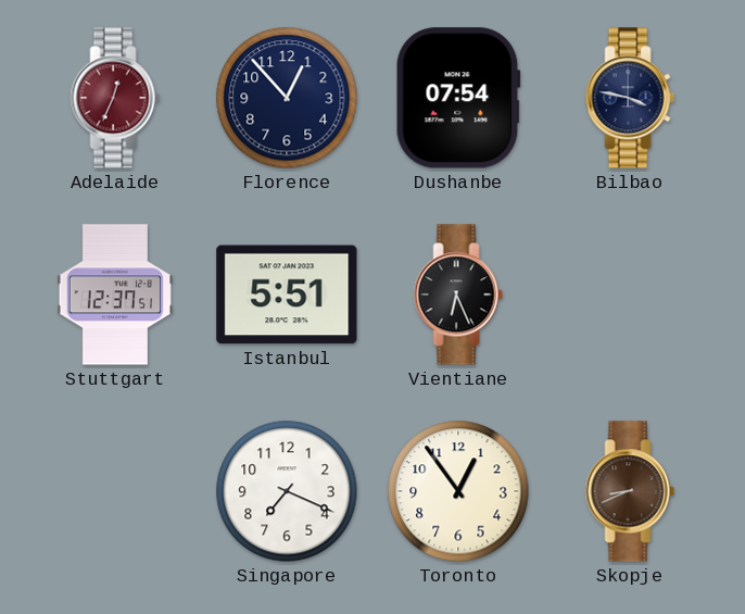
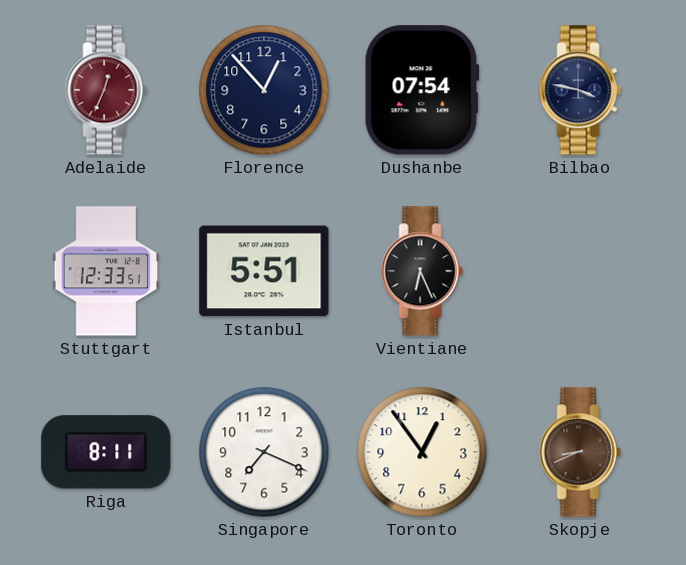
Stuttgart: 12:37 -> 12:33
Riga: none -> 8:11
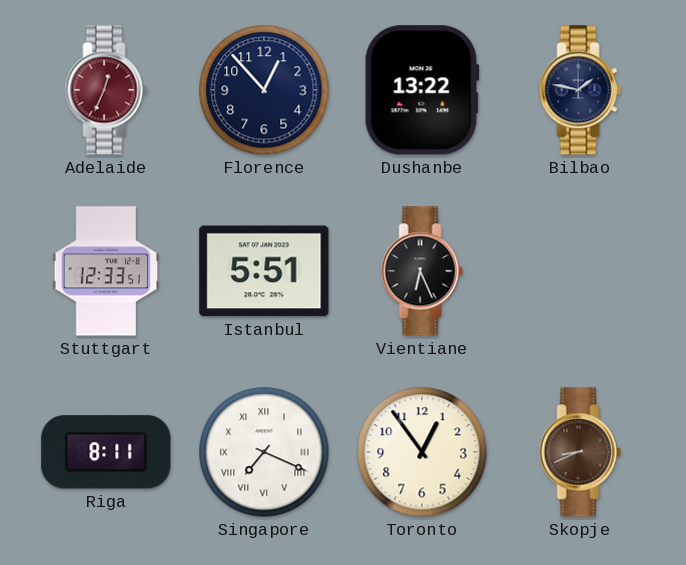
Dushanbe: 07:54 -> 13:22
Bilbao: 3:47 -> 1:47
Singapore numerals: Arabic -> Roman
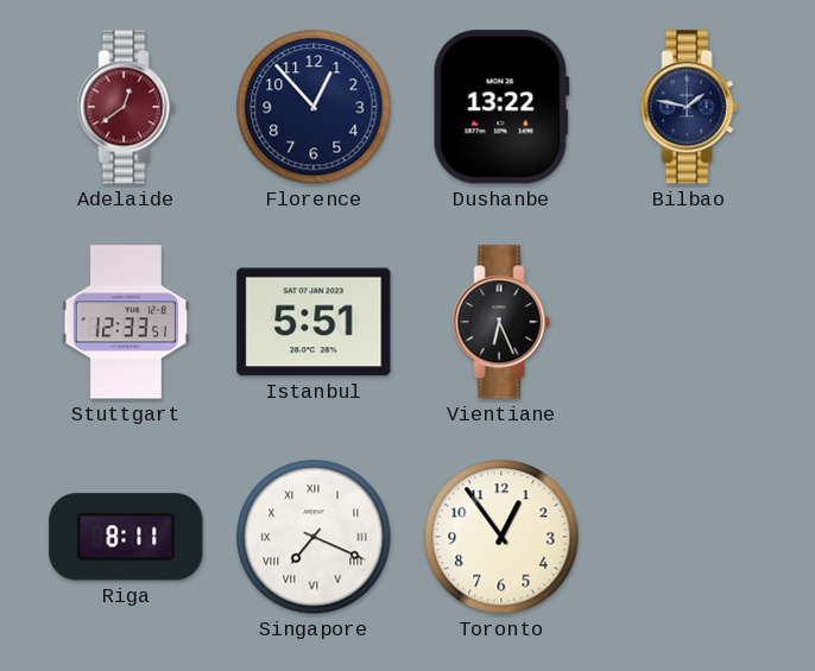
Adelaide: 12:34 -> 12:39
Skopje: 8:41 -> none
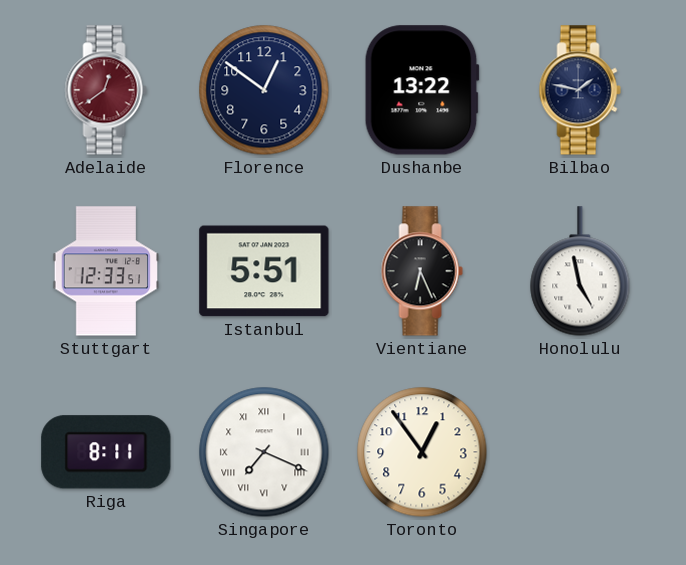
Florence: 12:53 -> 12:51
Honolulu: none -> 4:58
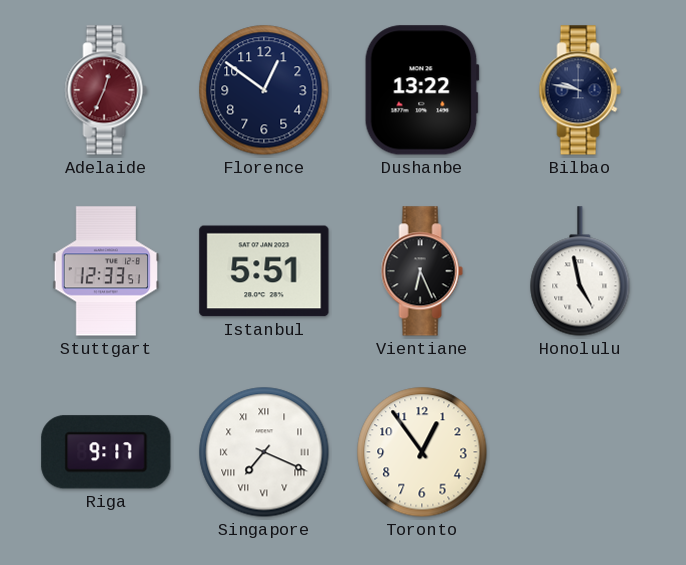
Adelaide: 12:39 -> 12:34
Bilbao: 1:47 -> 9:47
Riga: 8:11 -> 9:17
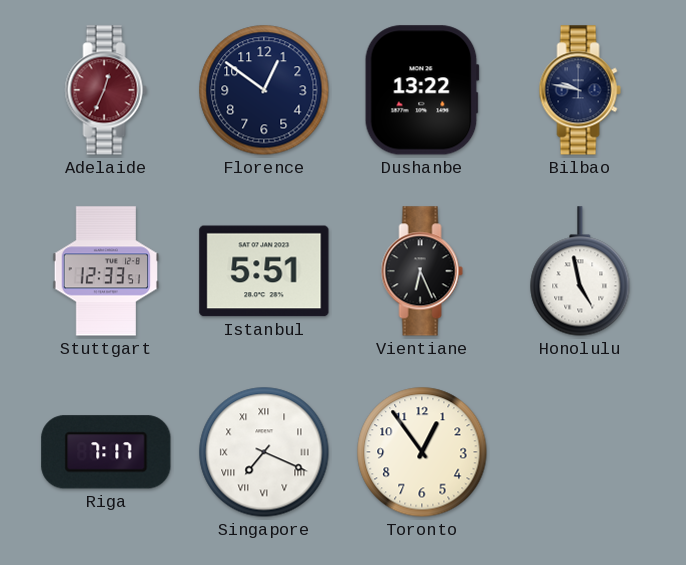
Riga: 9:17 -> 7:17
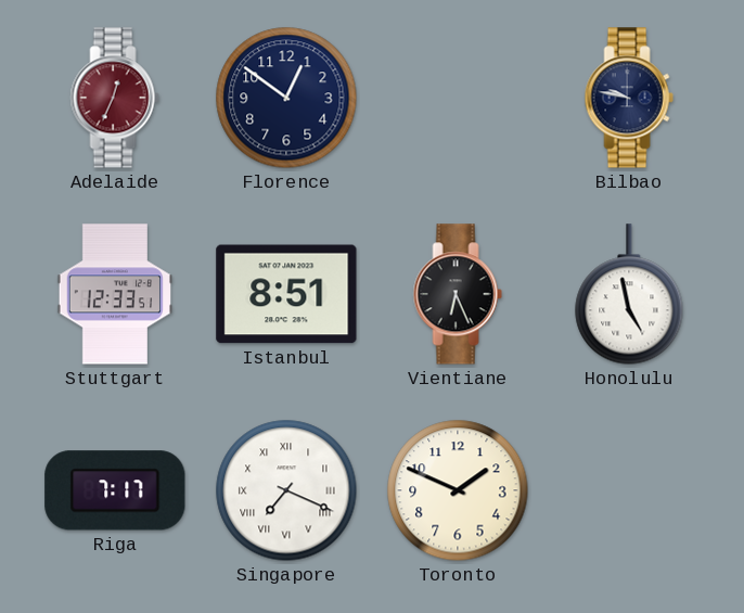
Dushanbe: 13:22 -> none
Istanbul: 5:51 -> 8:51
Toronto: 12:54 -> 1:49
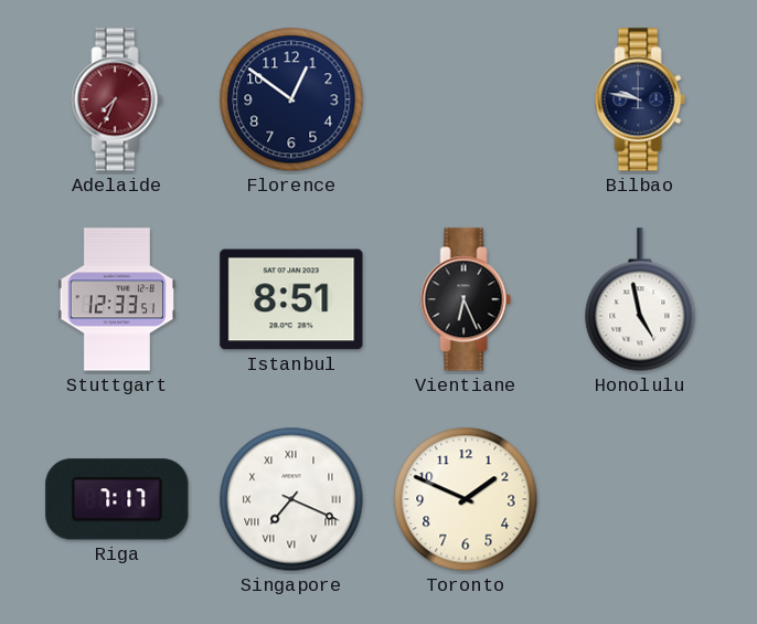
Adelaide: 12:34 -> 7:34
